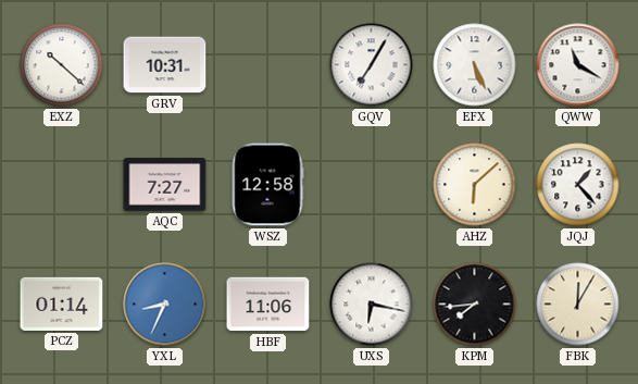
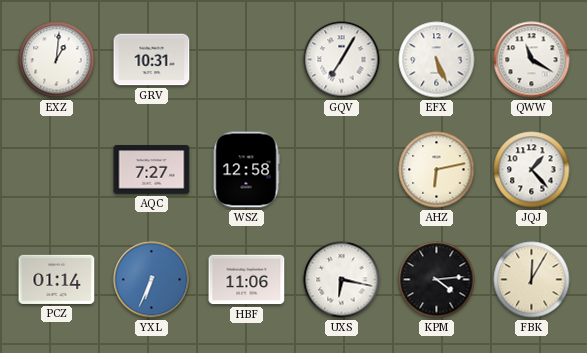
EXZ: 10:22 -> 1:01
AHZ: 6:08 -> 6:13
YXL: 8:34 -> 6:34
KPM: 7:44 -> 4:14
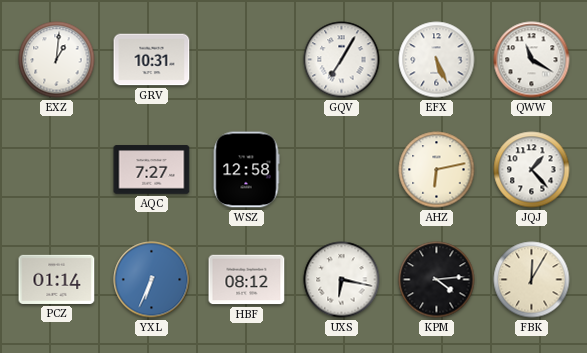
HBF: 11:06 -> 08:12
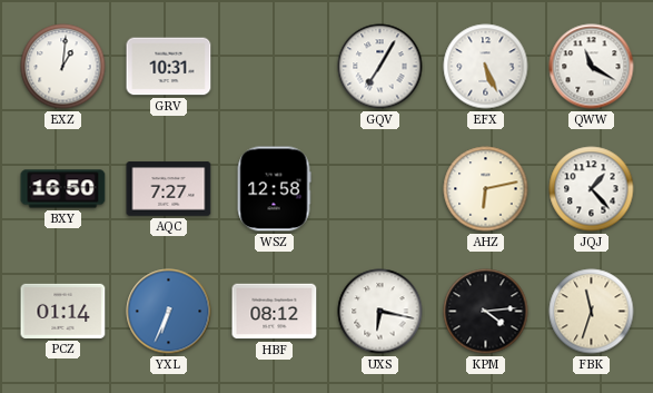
BXY: none -> 16:50
FBK: 12:05 -> 11:33
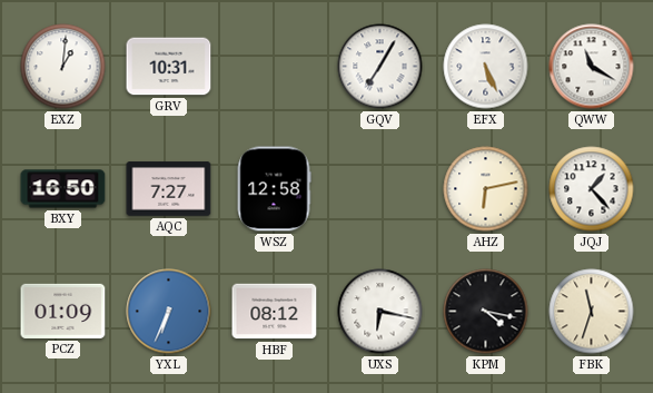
PCZ: 01:14 -> 01:09
KPM: 4:14 -> 4:17
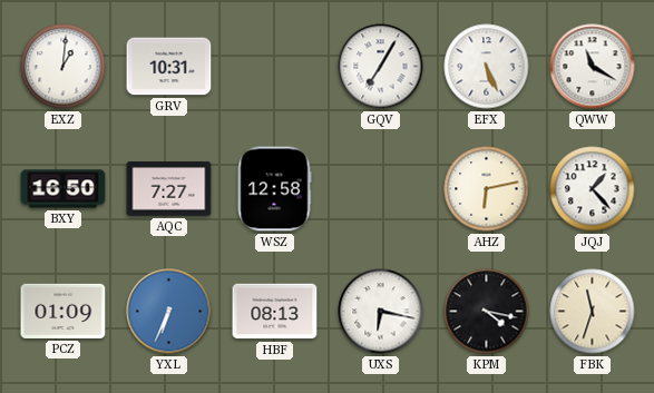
HBF: 08:12 -> 08:13
